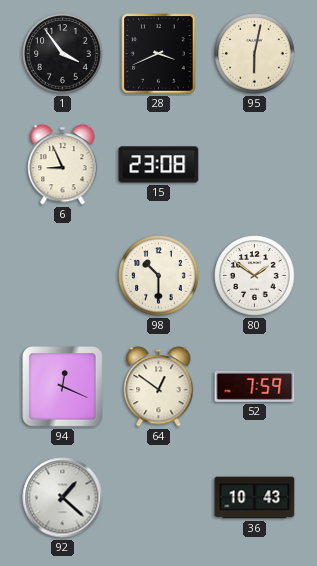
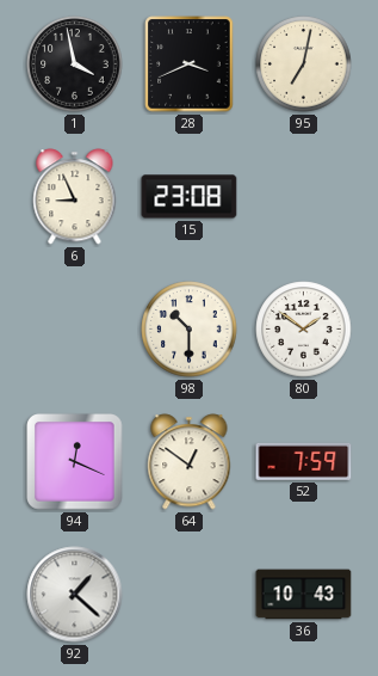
1: 3:54 -> 3:58
95: 6:02 -> 7:02
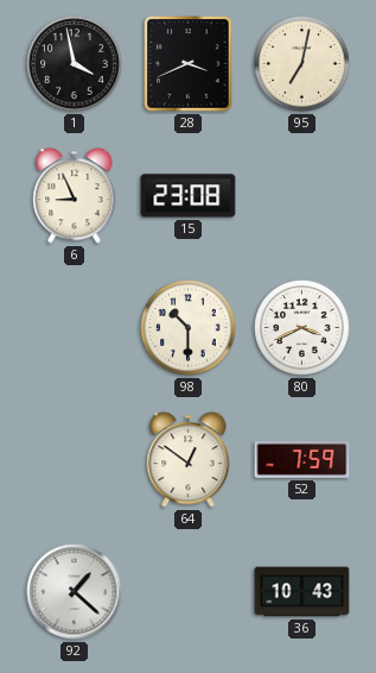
80: 1:51 -> 3:41
94: 12:19 -> none
